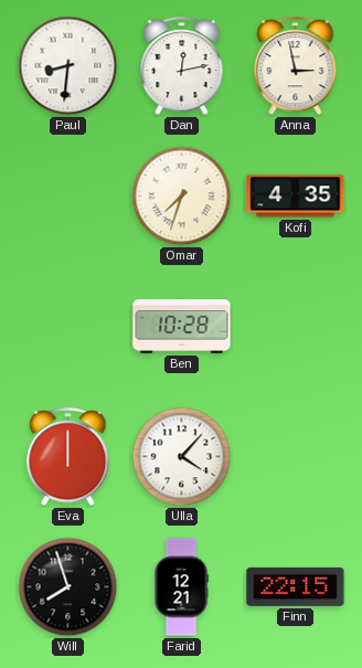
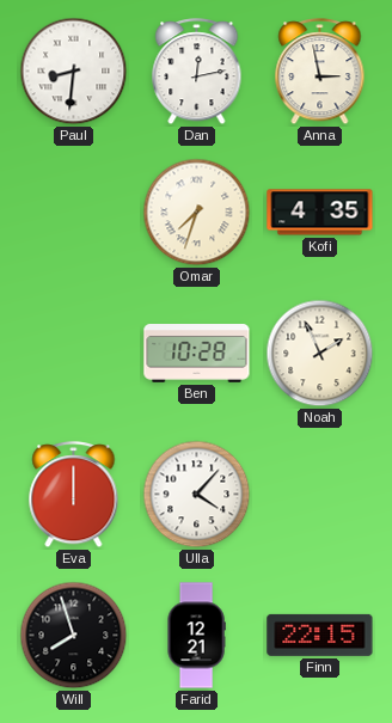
Noah: none -> 1:56
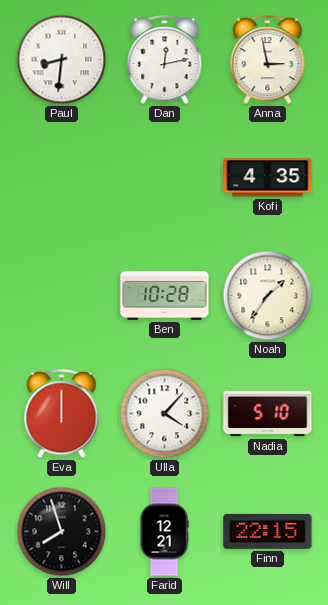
Omar: 7:33 -> none
Noah: 1:56 -> 1:36
Nadia: none -> 5:10
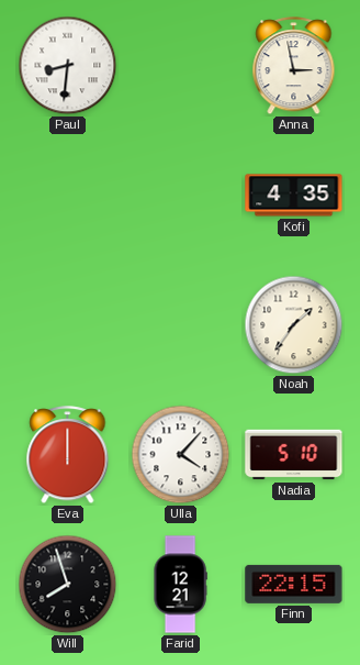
Dan: 12:13 -> none
Ben: 10:28 -> none
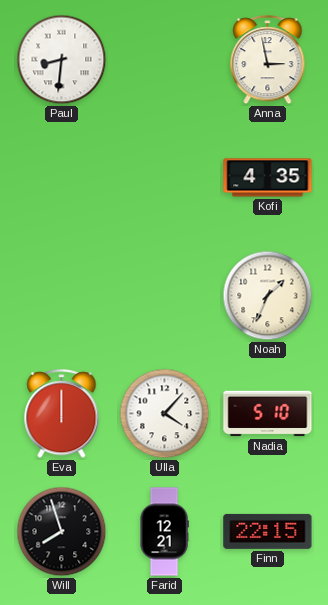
Noah: 1:36 -> 1:34
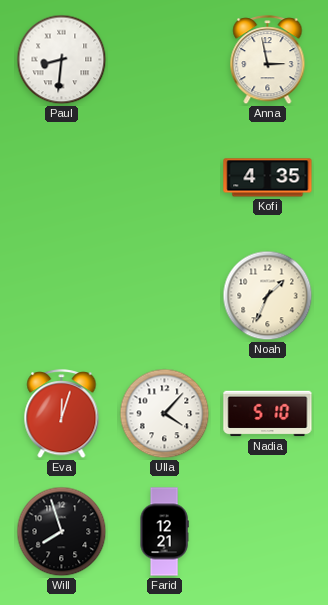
Eva: 12:00 -> 12:03
Finn: 22:15 -> none
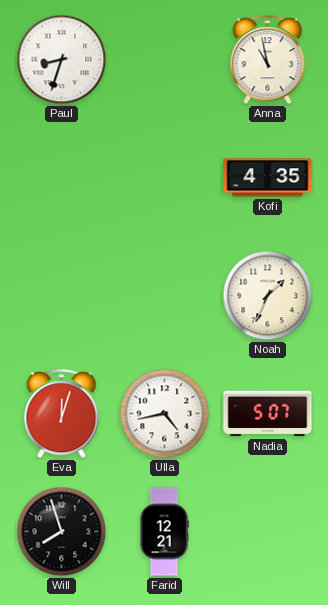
Paul: 8:31 -> 8:33
Anna: 2:58 -> 10:58
Ulla: 4:07 -> 4:43
Nadia: 5:10 -> 5:07
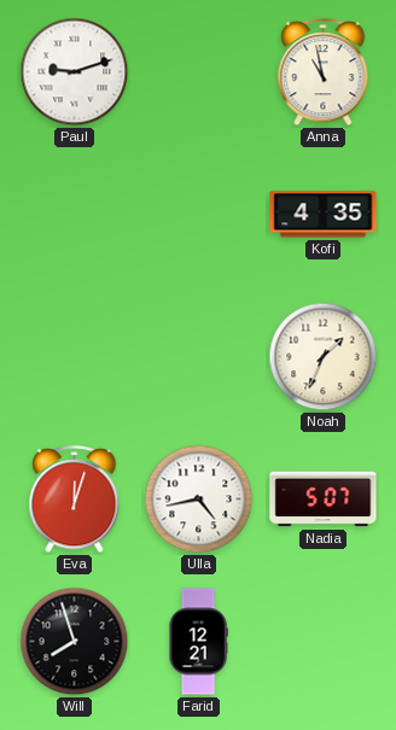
Paul: 8:33 -> 9:12
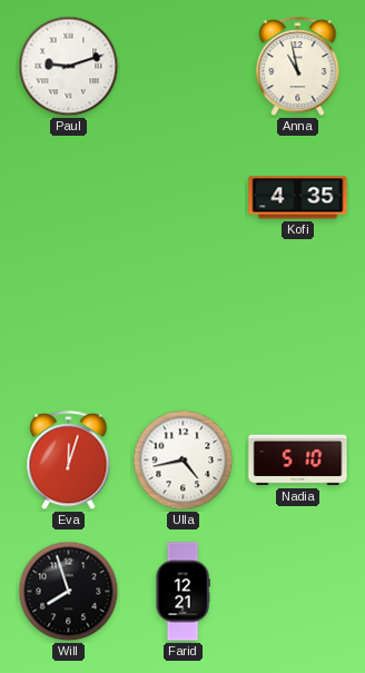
Noah: 1:34 -> none
Nadia: 5:07 -> 5:10
